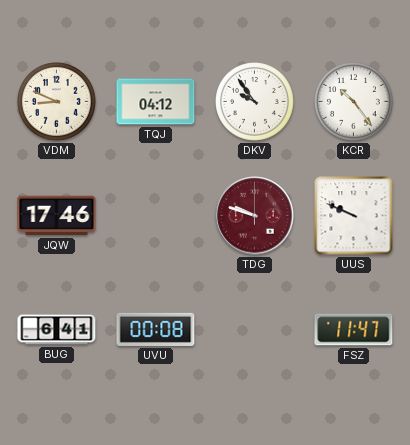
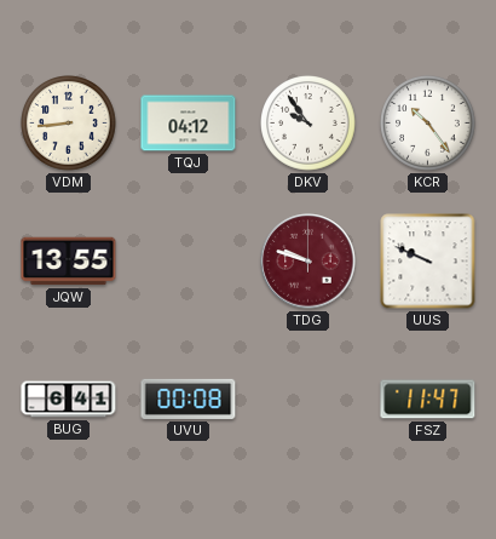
VDM: 8:49 -> 8:44
JQW: 17:46 -> 13:55
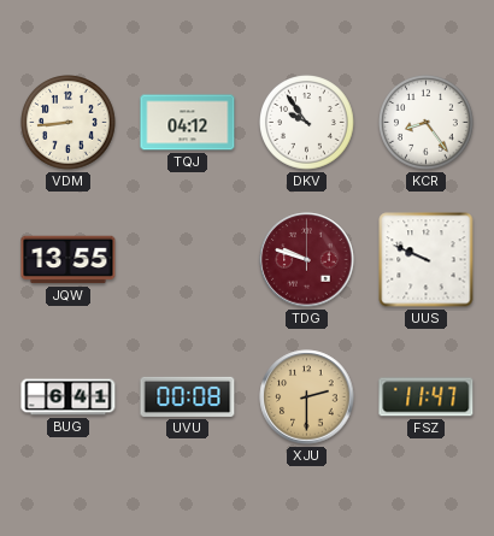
KCR: 10:24 -> 8:24
XJU: none -> 2:30
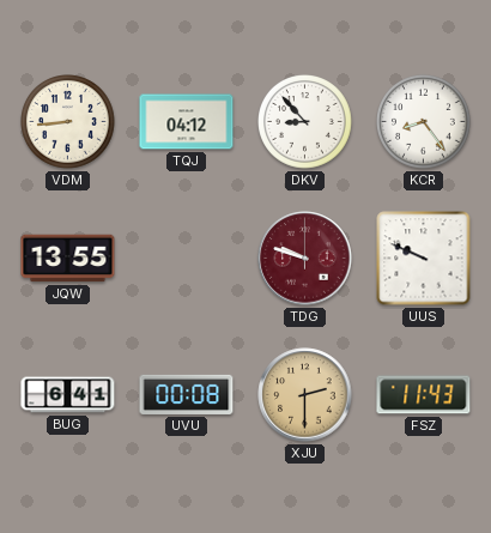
DKV: 9:54 -> 8:53
FSZ: 11:47 -> 11:43
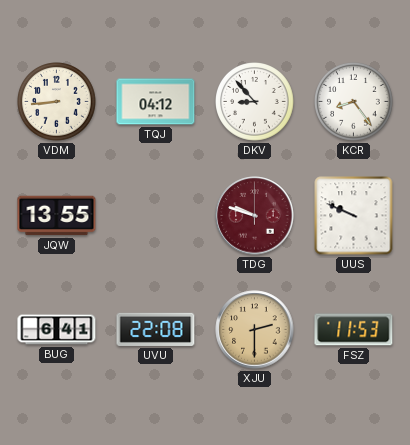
UVU: 00:08 -> 22:08
FSZ: 11:43 -> 11:53
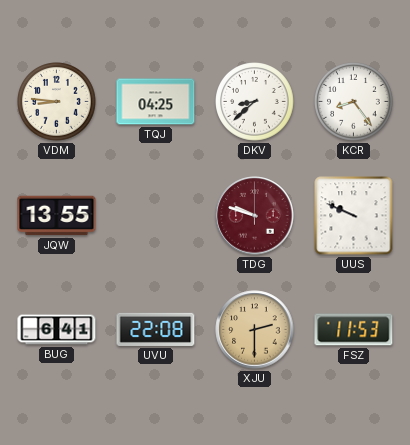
VDM: 8:44 -> 8:46
TQJ: 04:12 -> 04:25
DKV: 8:53 -> 8:38
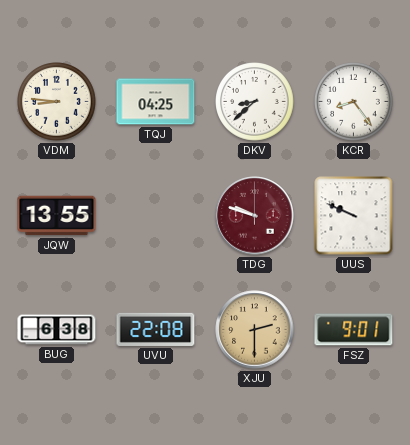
BUG: 6:41 -> 6:38
FSZ: 11:53 -> 9:01
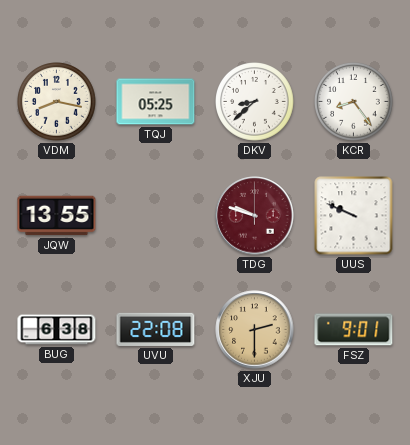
VDM: 8:46 -> 8:17
TQJ: 04:25 -> 05:25
